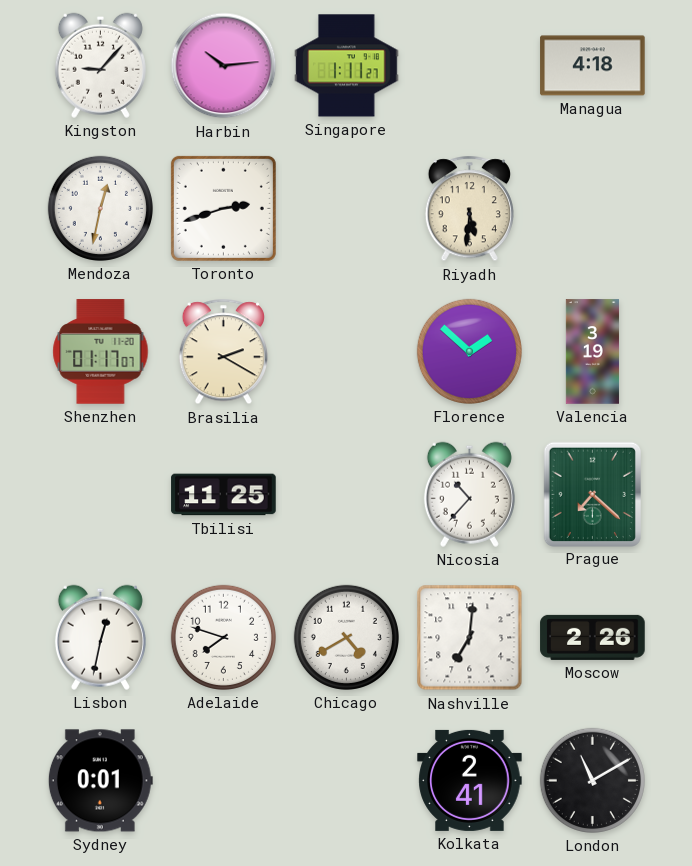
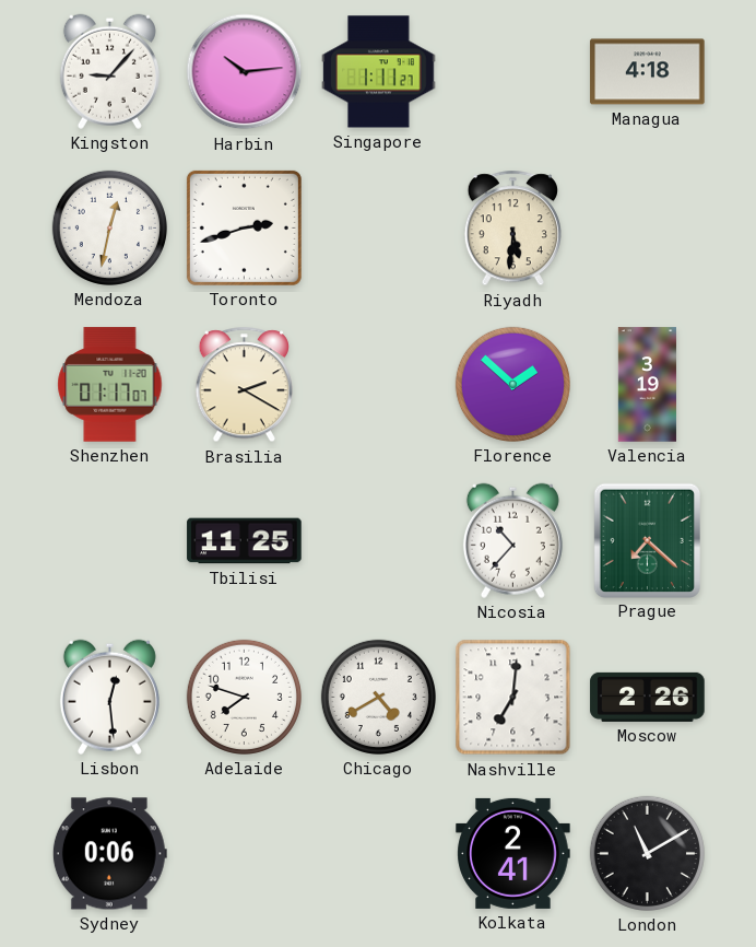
Lisbon: 12:32 -> 12:29
Sydney: 0:01 -> 0:06
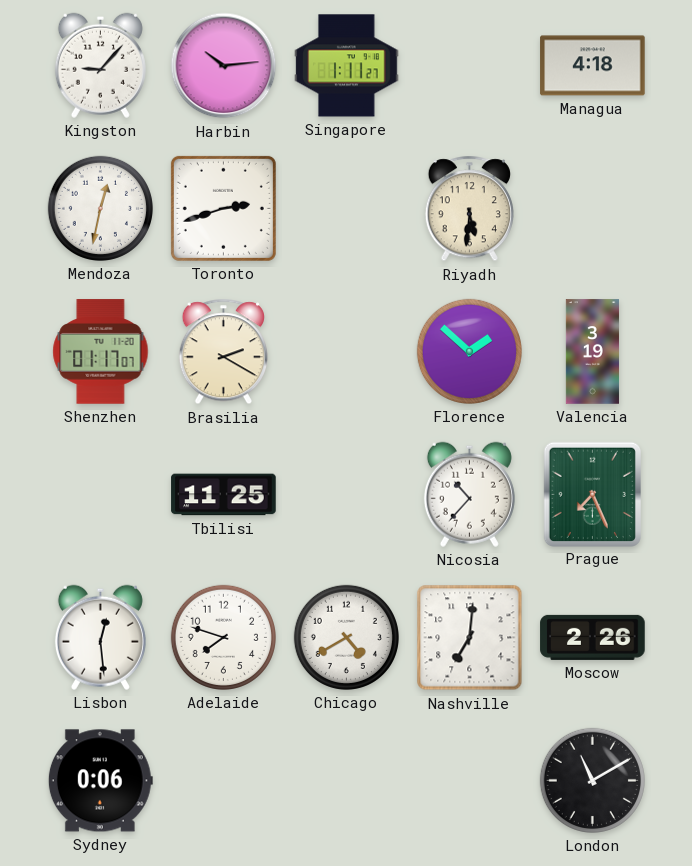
Prague: 7:22 -> 7:26
Kolkata: 2:41 -> none
